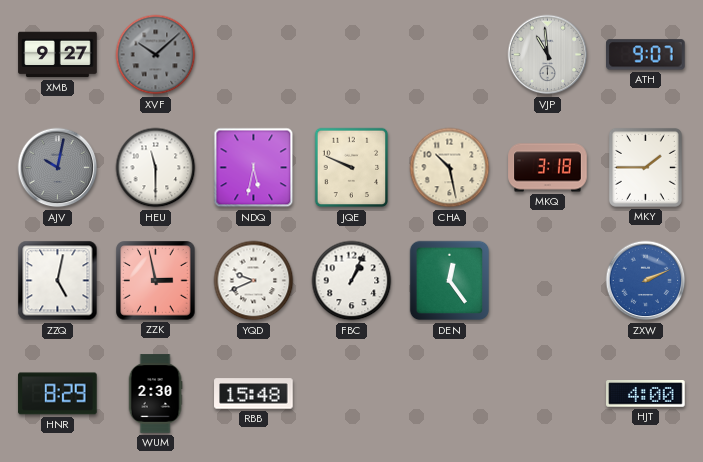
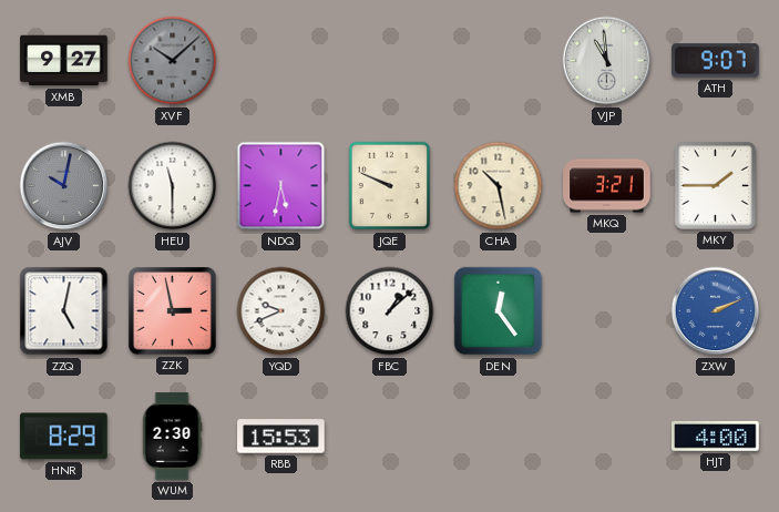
MKQ: 3:18 -> 3:21
FBC: 1:04 -> 1:08
RBB: 15:48 -> 15:53
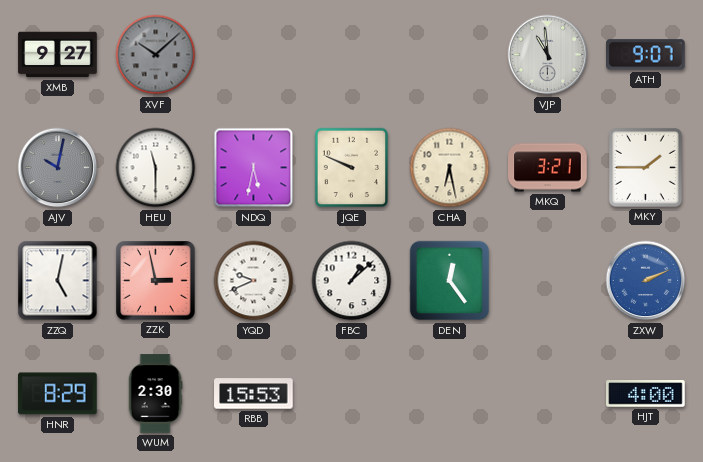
CHA: 10:28 -> 6:28
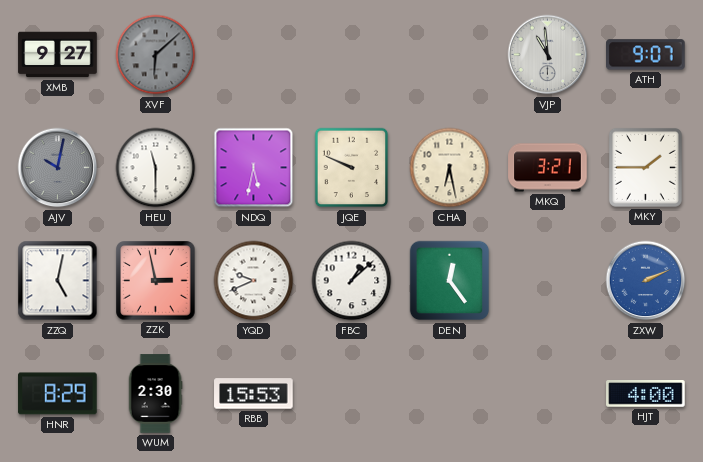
XVF: 10:08 -> 6:08
